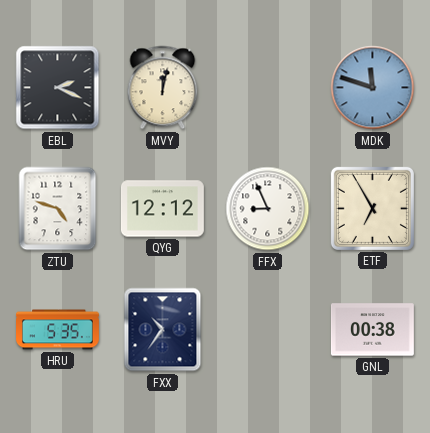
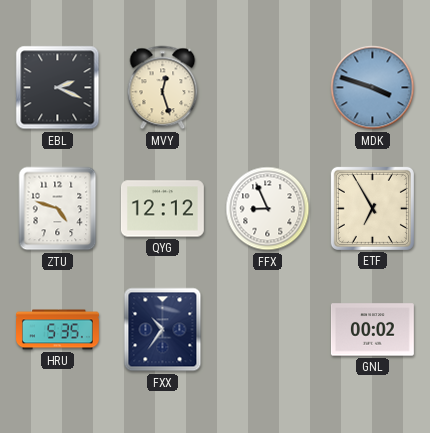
MVY: 12:02 -> 12:27
MDK: 11:48 -> 3:48
GNL: 00:38 -> 00:02
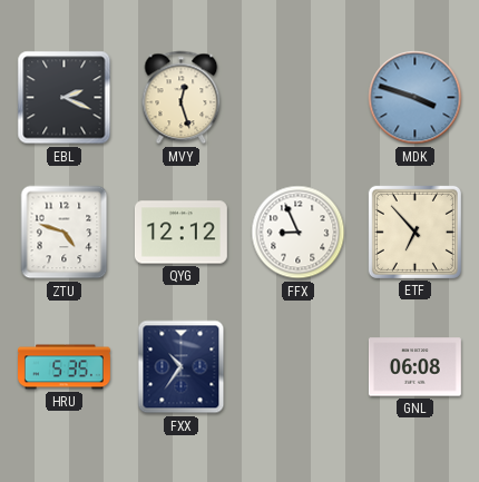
ETF: 6:55 -> 6:53
GNL: 00:02 -> 06:08
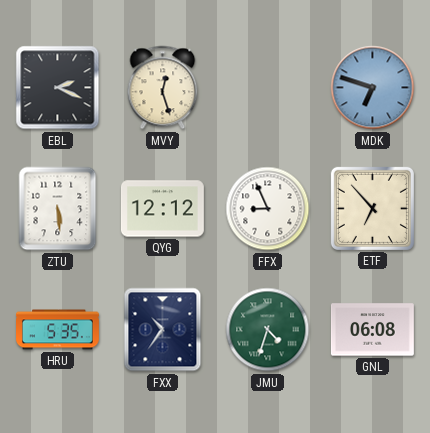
MDK: 3:48 -> 6:48
ZTU: 4:48 -> 5:29
JMU: none -> 4:33
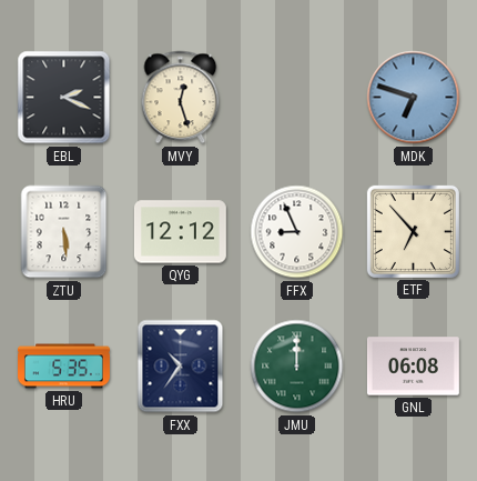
JMU: 4:33 -> 12:00
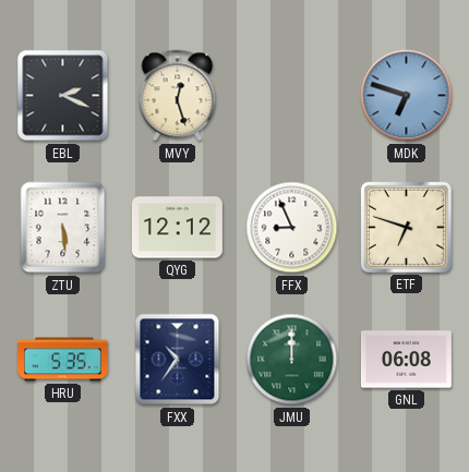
ETF: 6:53 -> 6:48
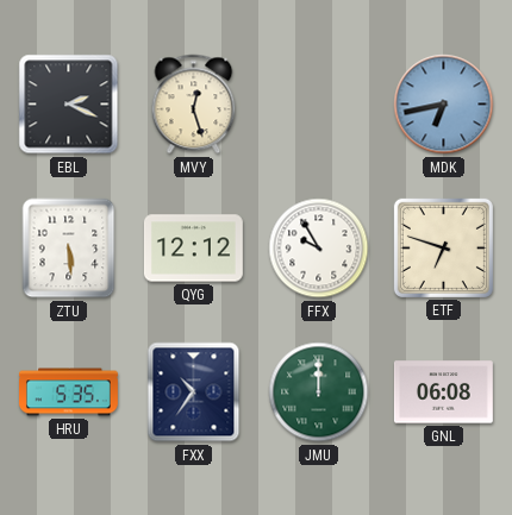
MDK: 6:48 -> 6:43
FFX: 8:56 -> 9:55
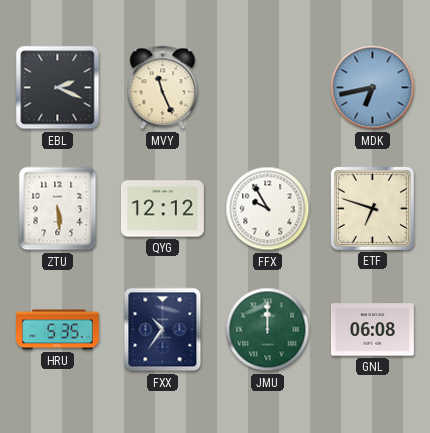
MVY: 12:27 -> 11:26
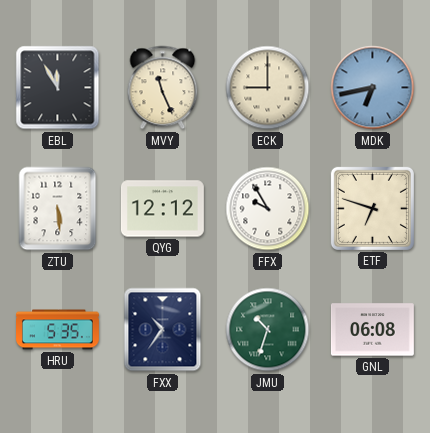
EBL: 2:19 -> 11:55
ECK: none -> 9:00
JMU: 12:00 -> 10:33
